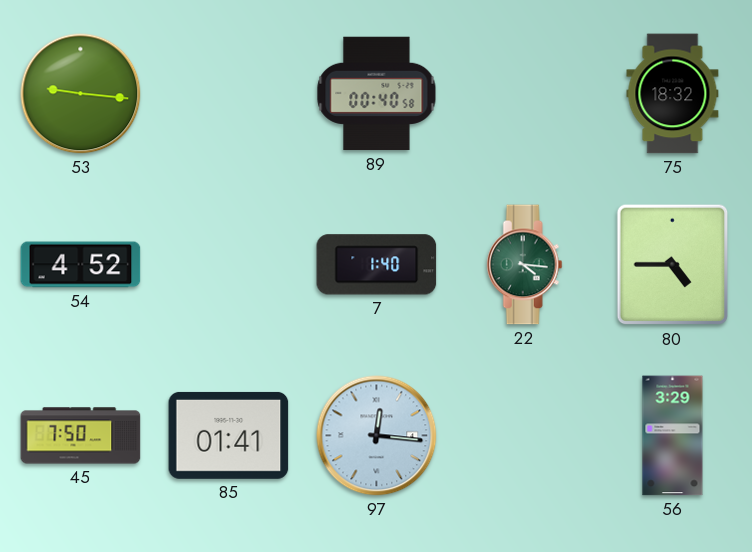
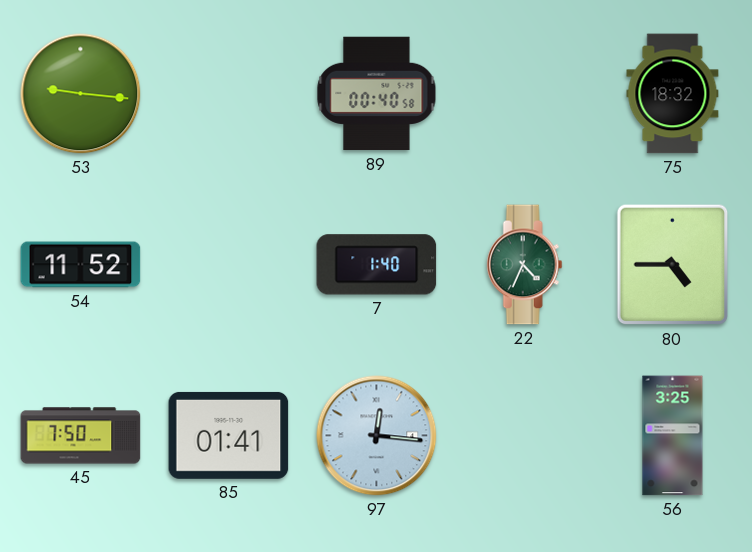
54: 4:52 -> 11:52
22: 4:16 -> 4:34
56: 3:29 -> 3:25
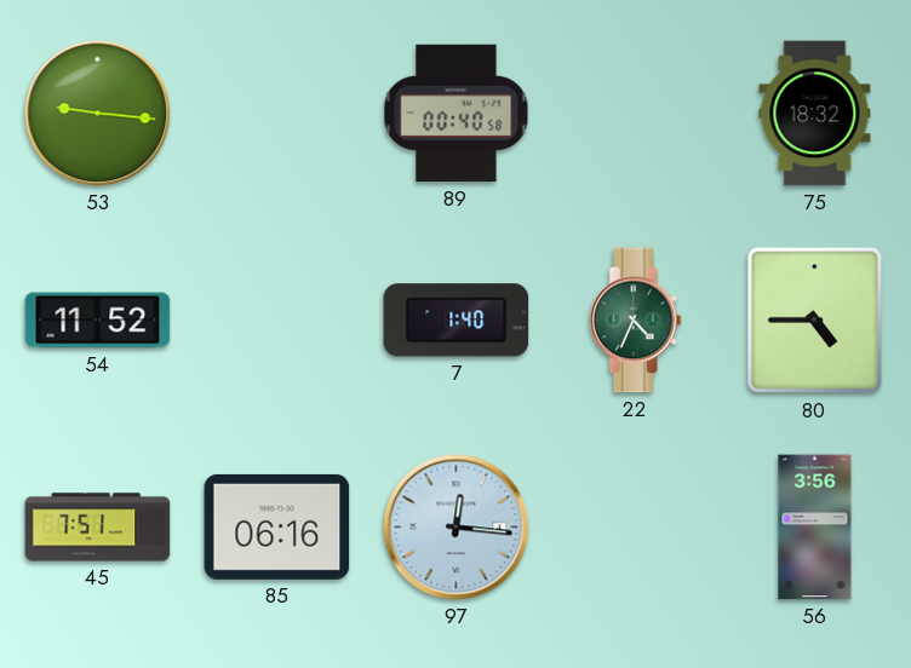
45: 7:50 -> 7:51
85: 01:41 -> 06:16
56: 3:25 -> 3:56
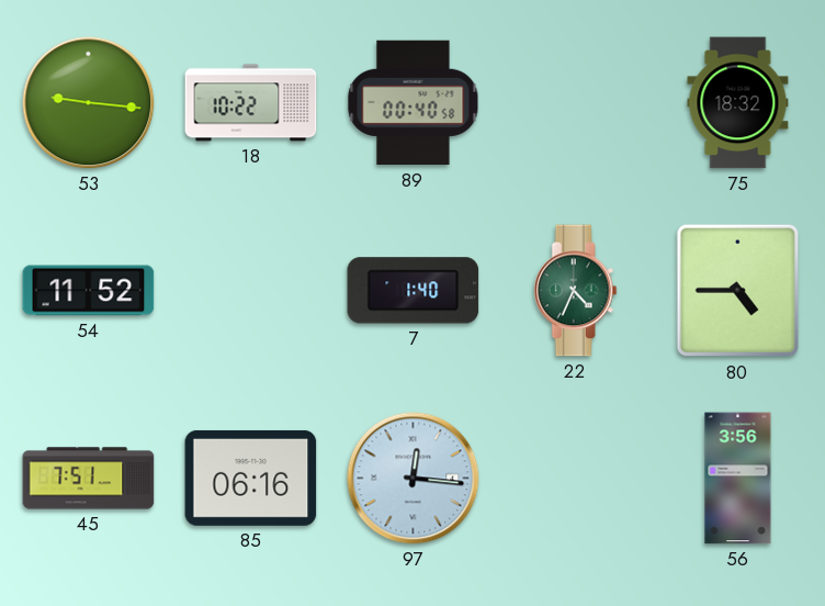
18: none -> 10:22
